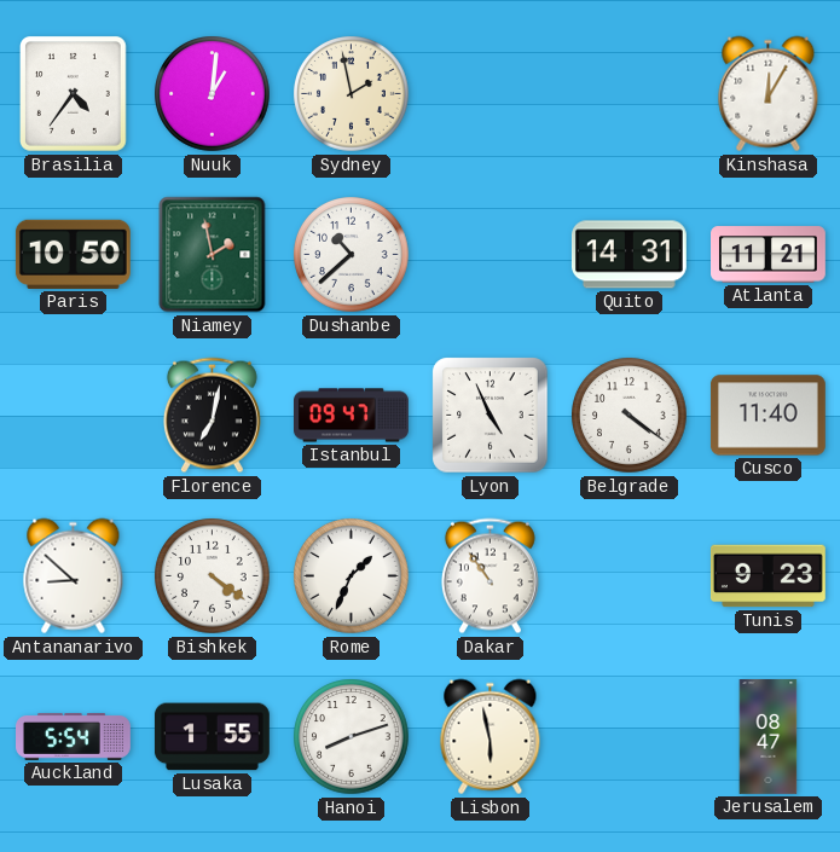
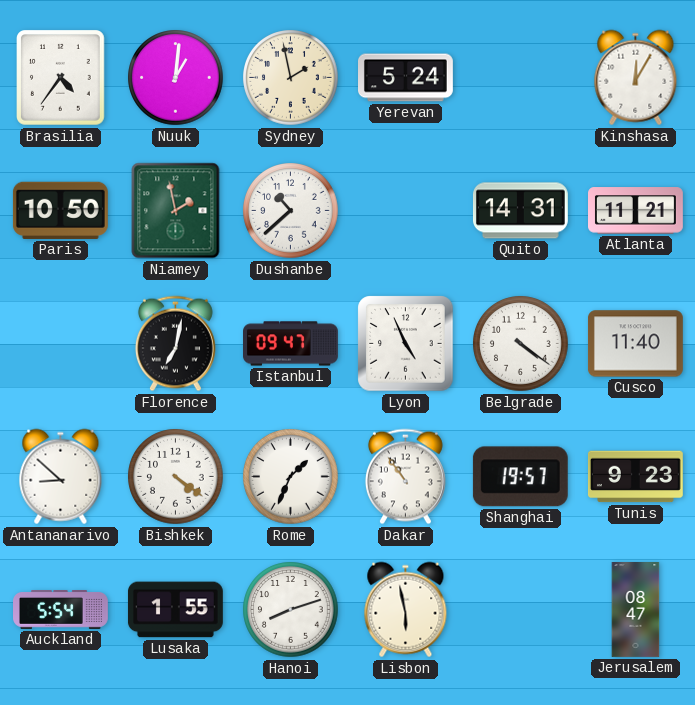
Yerevan: none -> 5:24
Shanghai: none -> 19:57
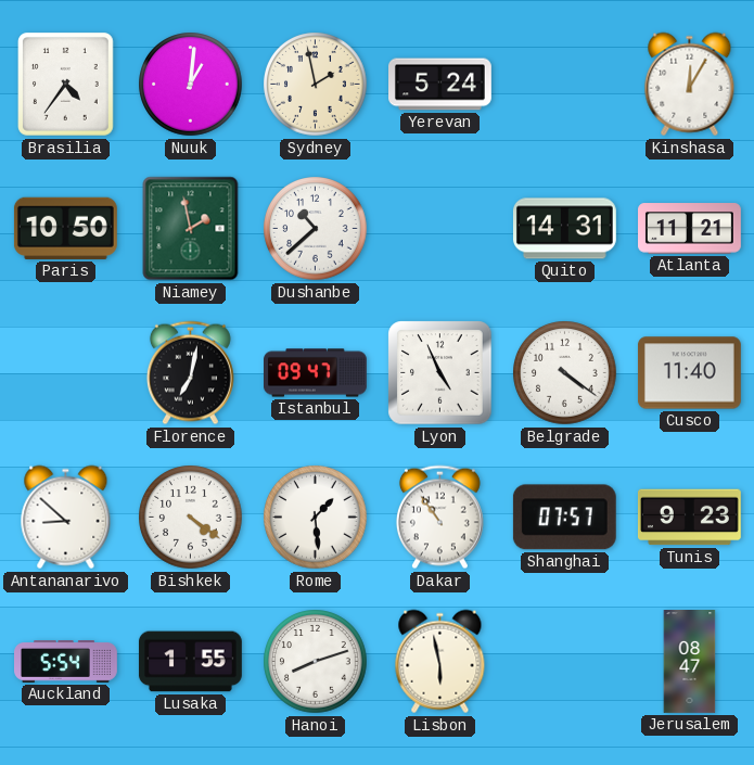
Rome: 1:34 -> 1:29
Shanghai: 19:57 -> 07:57
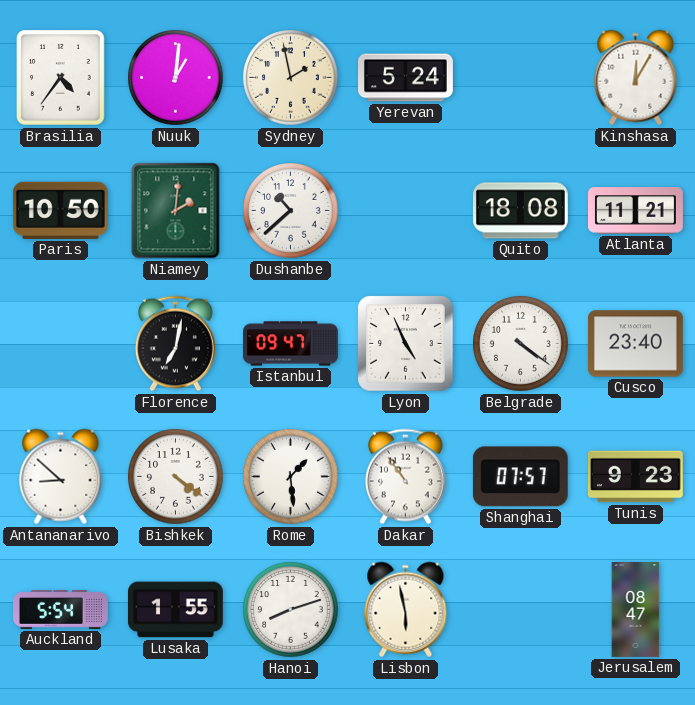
Niamey: 1:58 -> 2:01
Quito: 14:31 -> 18:08
Cusco: 11:40 -> 23:40
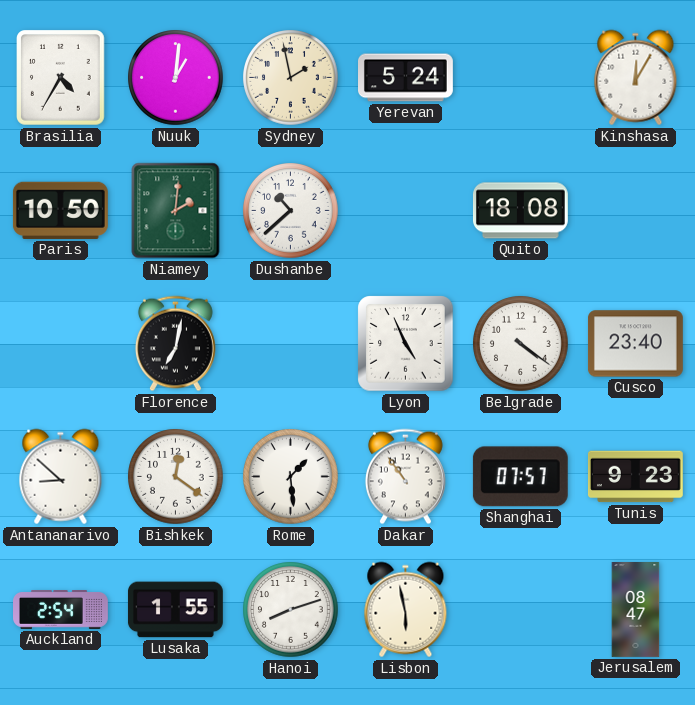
Brasilia: 4:36 -> 4:35
Atlanta: 11:21 -> none
Istanbul: 09:47 -> none
Bishkek: 4:21 -> 12:21
Auckland: 5:54 -> 2:54
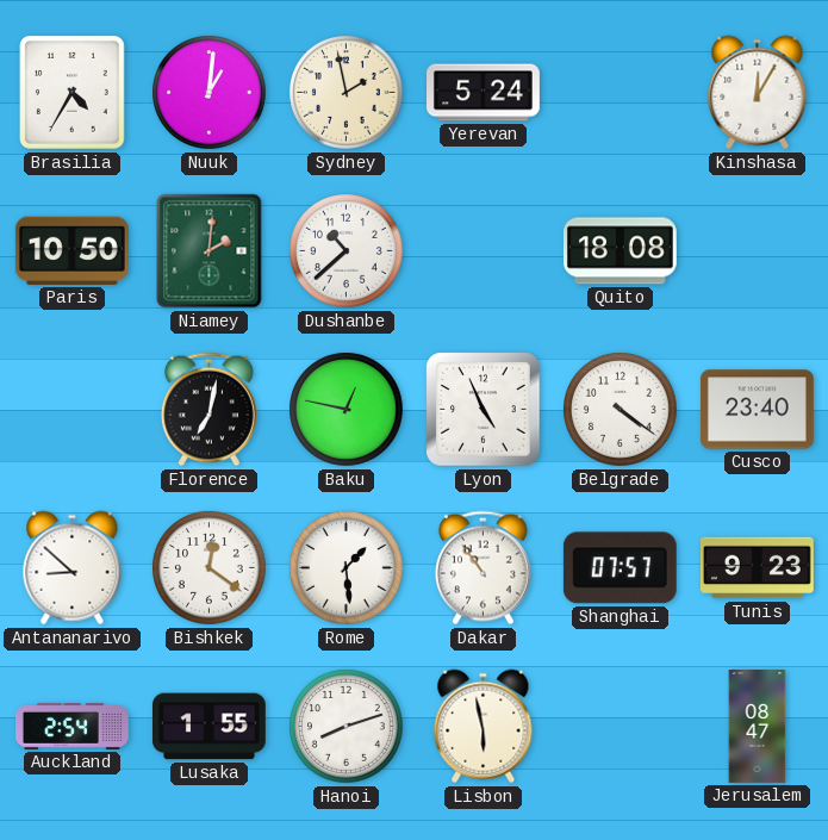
Baku: none -> 12:47
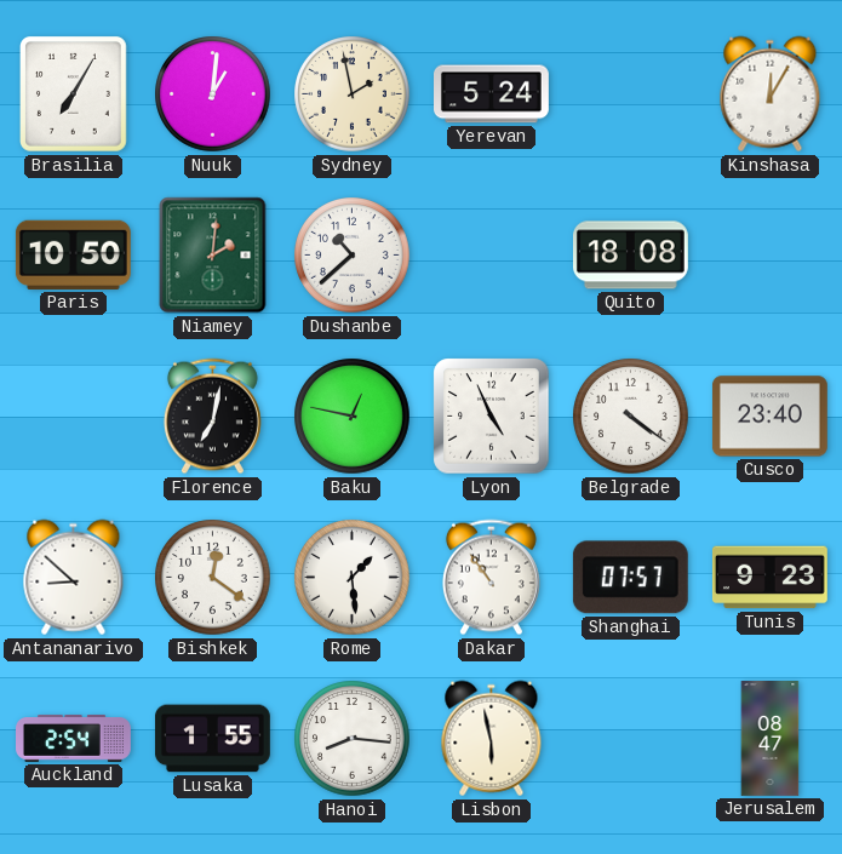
Brasilia: 4:35 -> 7:05
Hanoi: 8:12 -> 8:16
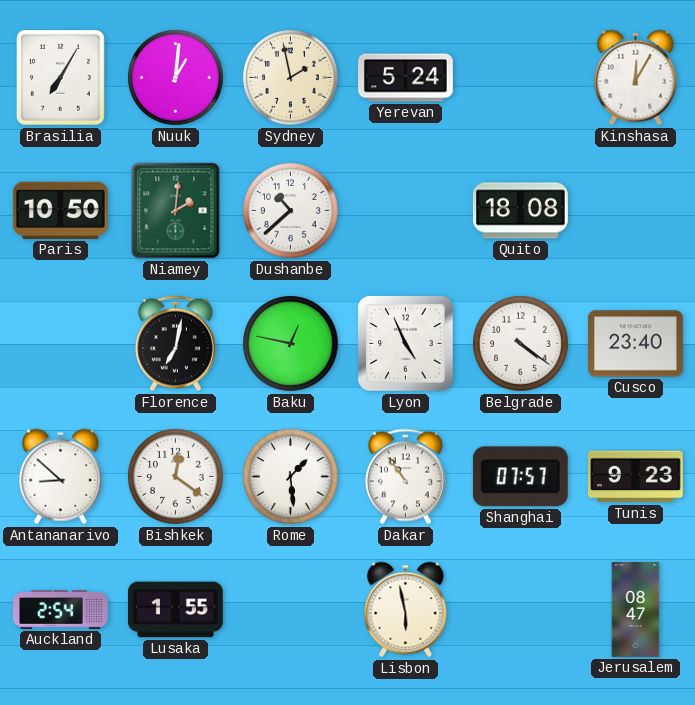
Hanoi: 8:16 -> none
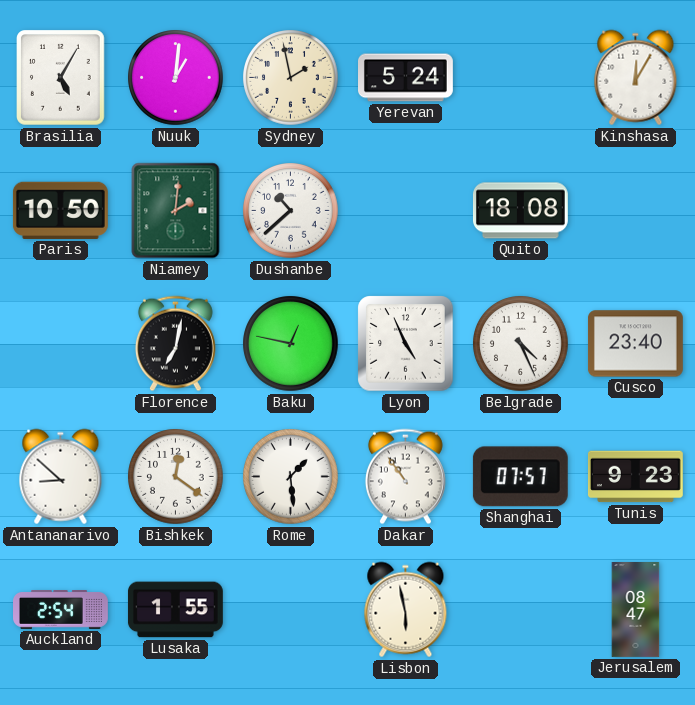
Brasilia: 7:05 -> 5:05
Belgrade: 4:21 -> 4:26
